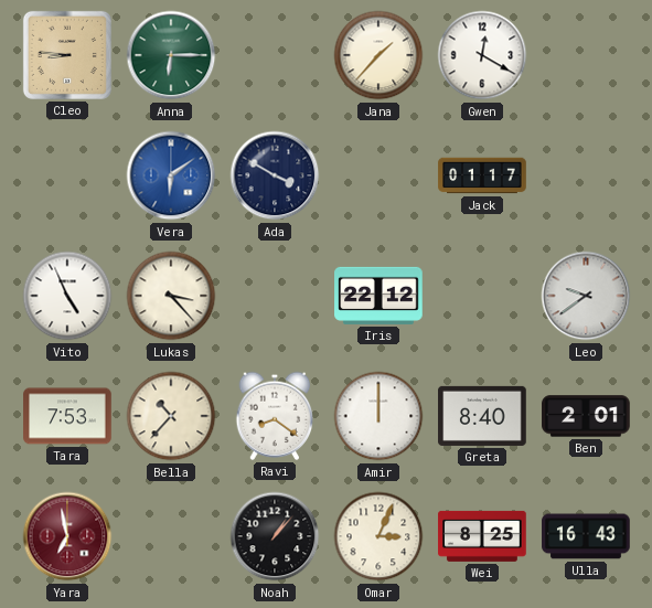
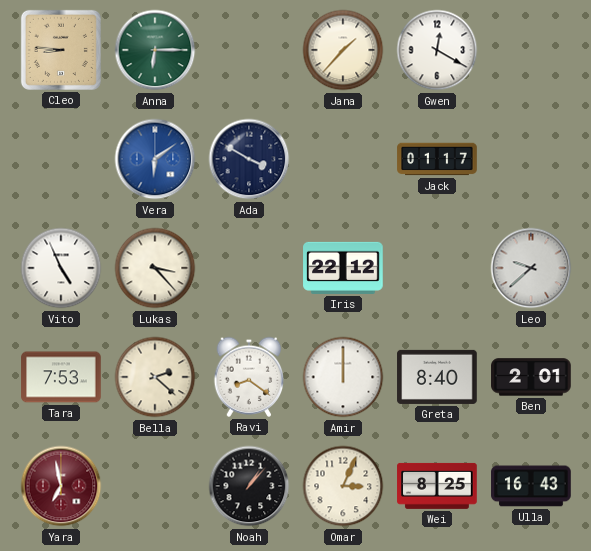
Leo: 9:39 -> 9:38
Bella: 10:37 -> 2:22
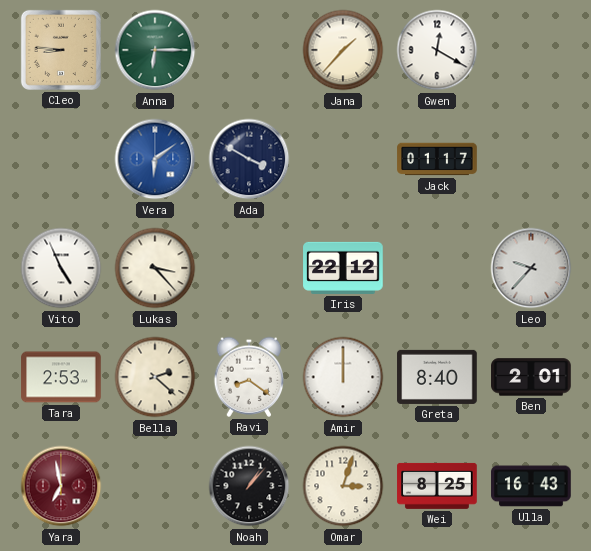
Leo: 9:38 -> 9:37
Tara: 7:53 -> 2:53
Omar: 3:04 -> 3:03
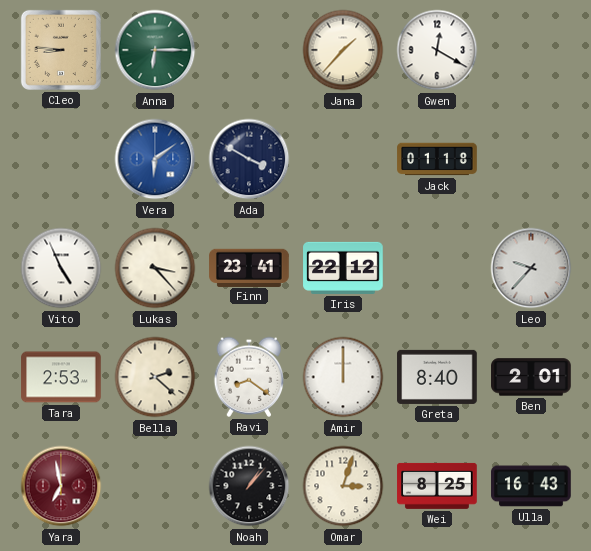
Jack: 01:17 -> 01:18
Finn: none -> 23:41
